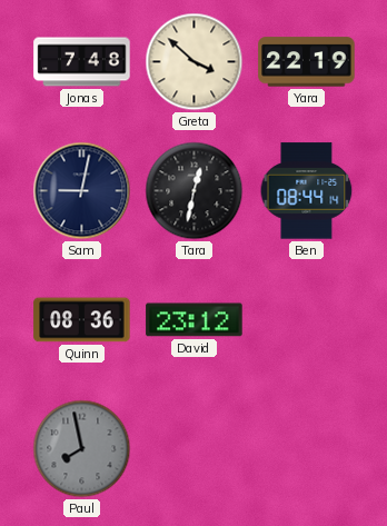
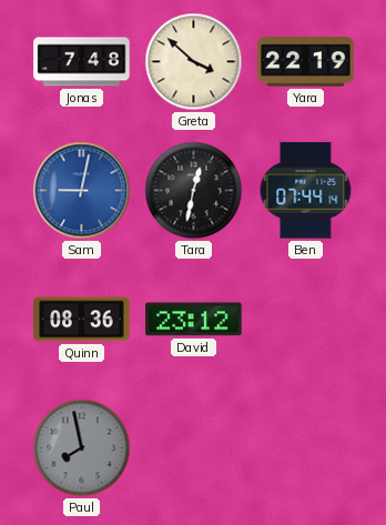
Sam dial: navy -> blue
Ben: 08:44 -> 07:44
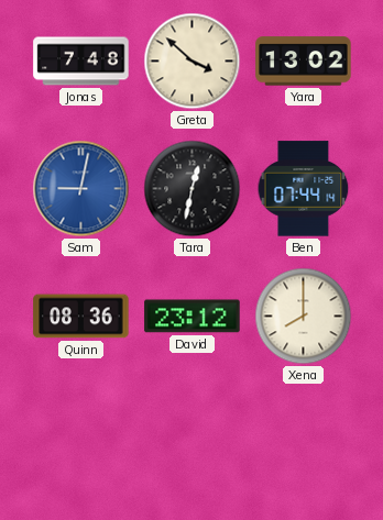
Yara: 22:19 -> 13:02
Xena: none -> 8:00
Paul: 7:58 -> none
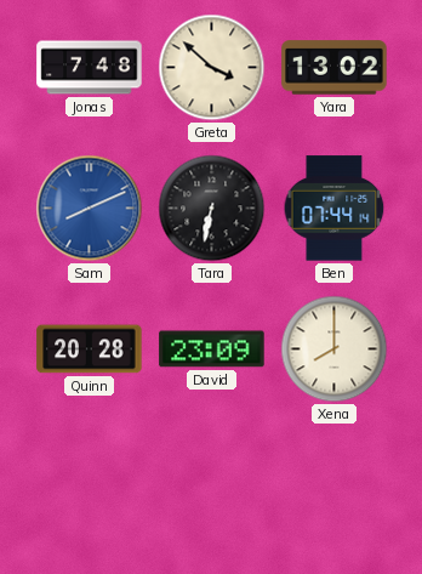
Sam: 9:02 -> 8:11
Tara: 12:32 -> 6:32
Quinn: 08:36 -> 20:28
David: 23:12 -> 23:09
